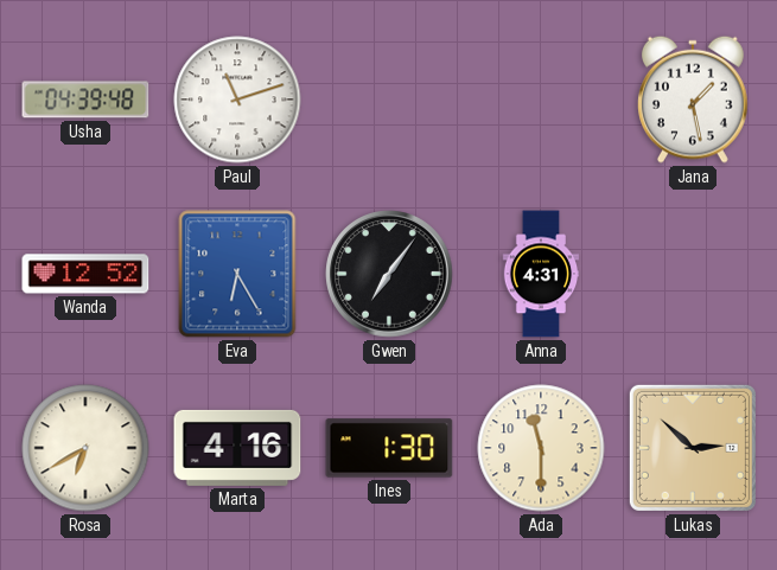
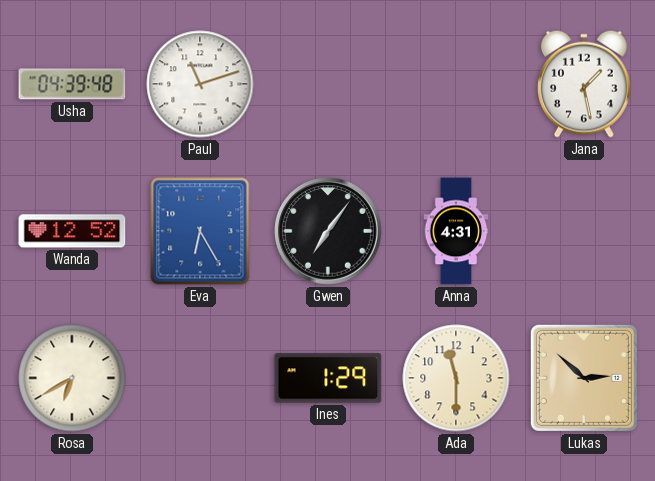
Marta: 4:16 -> none
Ines: 1:30 -> 1:29
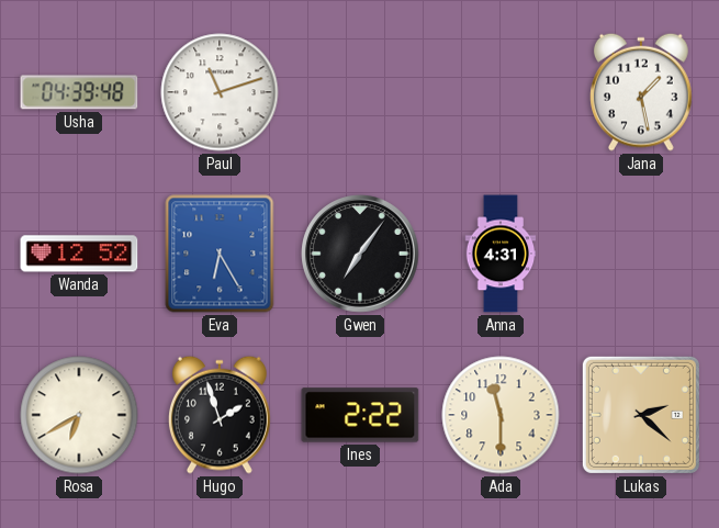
Hugo: none -> 1:57
Ines: 1:29 -> 2:22
Lukas: 2:52 -> 2:22
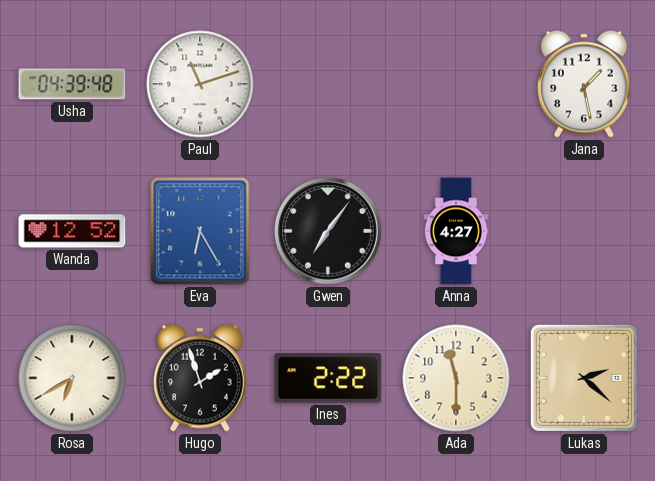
Anna: 4:31 -> 4:27
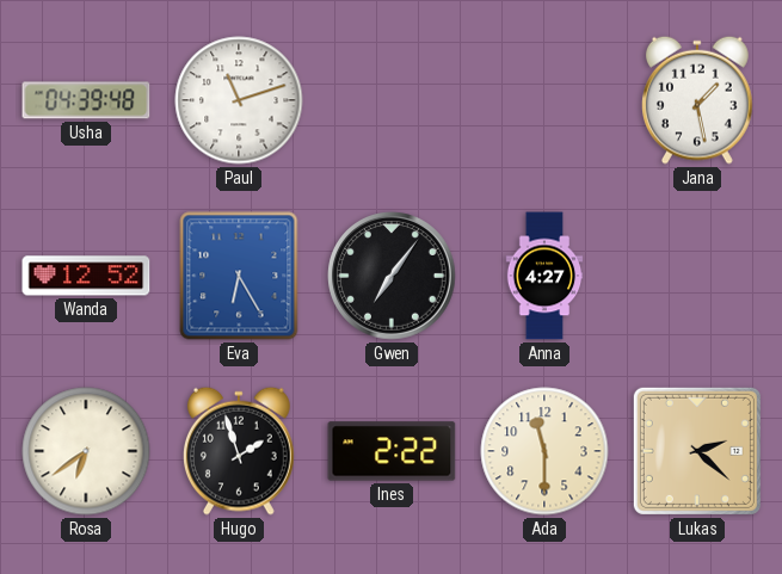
Rosa: 6:40 -> 6:39
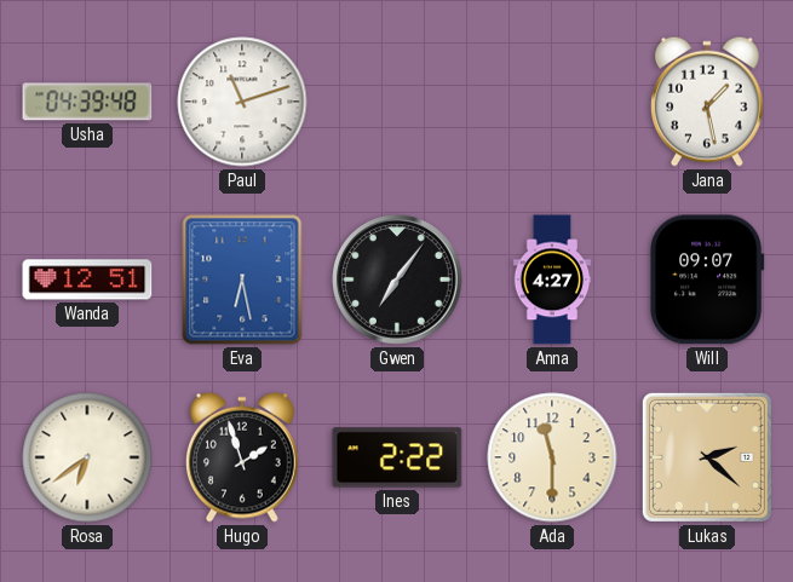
Wanda: 12:52 -> 12:51
Eva: 6:25 -> 6:28
Will: none -> 09:07
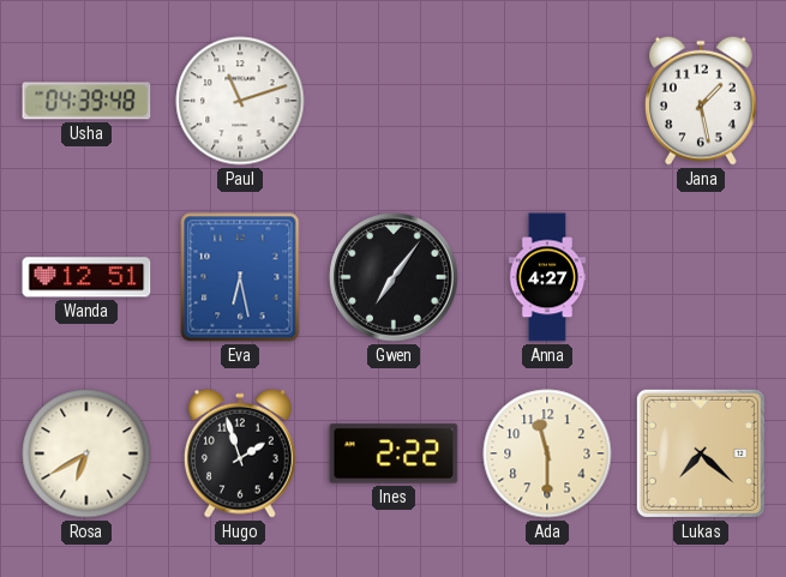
Will: 09:07 -> none
Rosa: 6:39 -> 6:40
Lukas: 2:22 -> 7:22
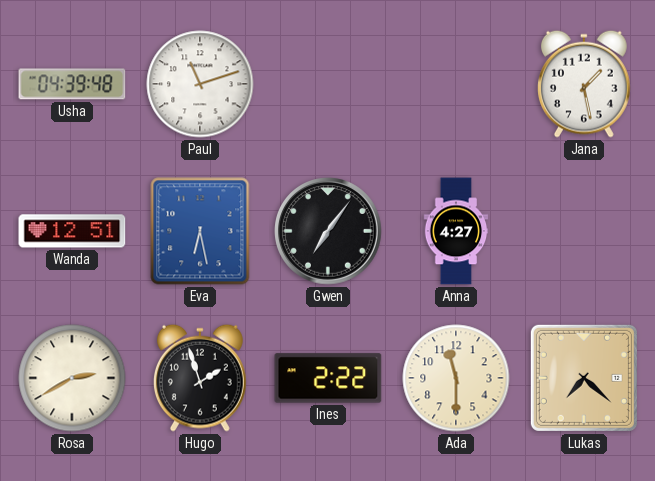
Rosa: 6:40 -> 2:40
